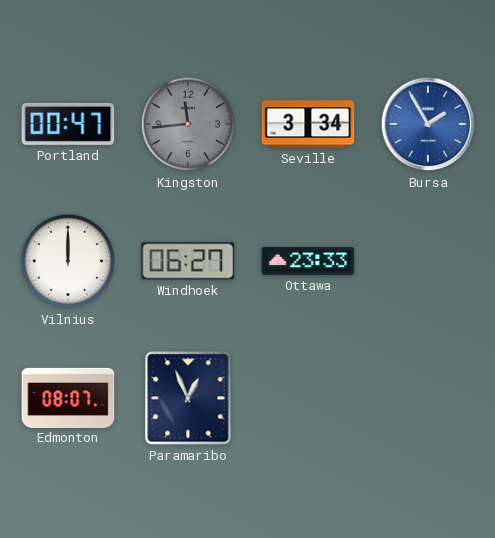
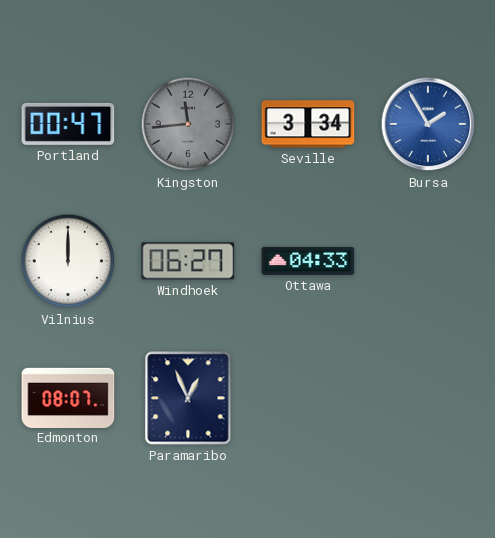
Ottawa: 23:33 -> 04:33
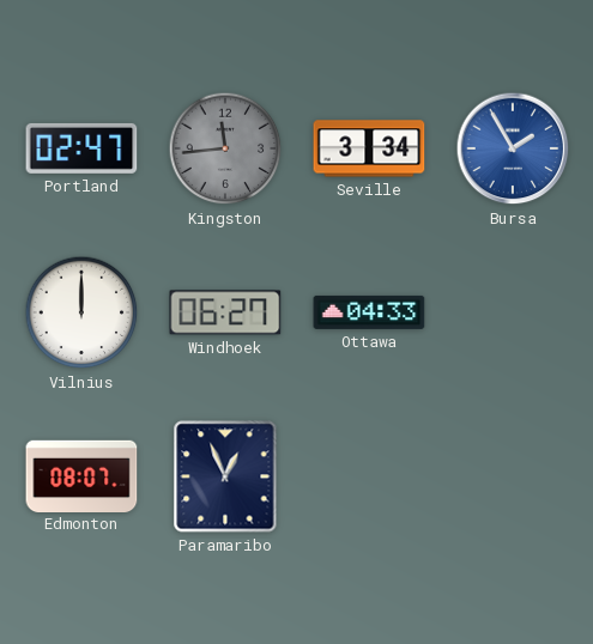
Portland: 00:47 -> 02:47
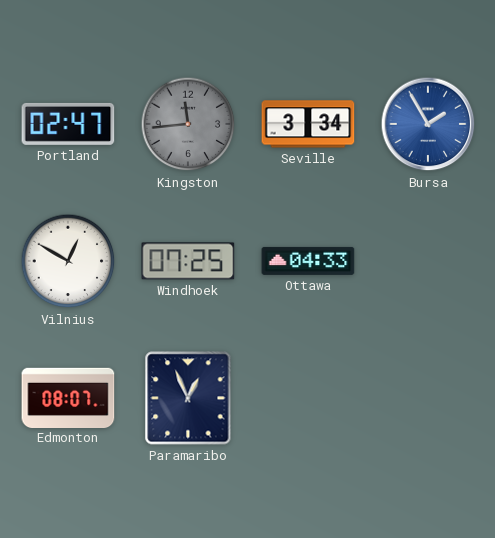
Vilnius: 12:00 -> 12:50
Windhoek: 06:27 -> 07:25
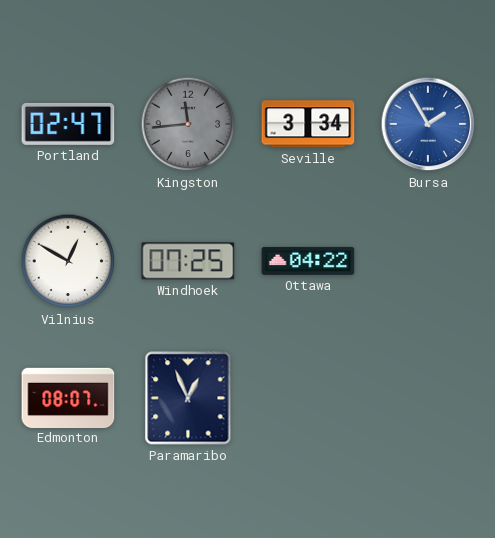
Ottawa: 04:33 -> 04:22
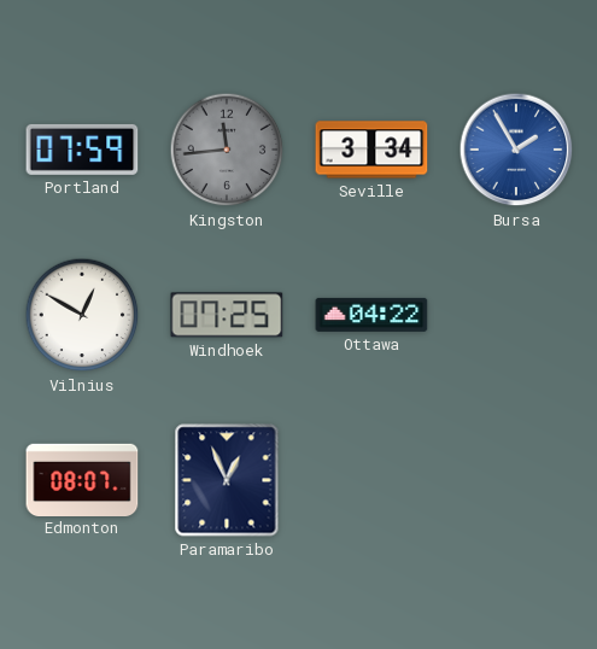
Portland: 02:47 -> 07:59
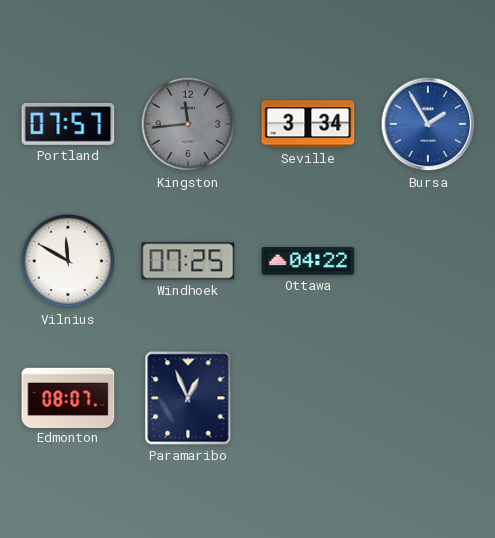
Portland: 07:59 -> 07:57
Vilnius: 12:50 -> 11:50
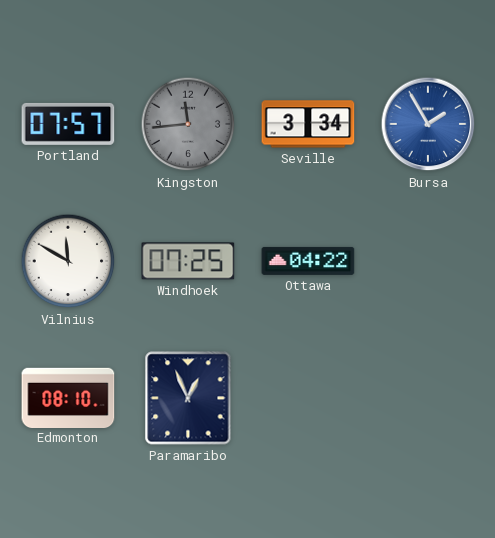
Edmonton: 08:07 -> 08:10
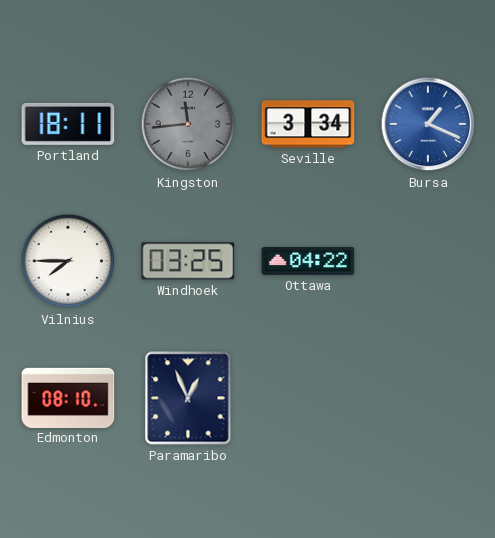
Portland: 07:57 -> 18:11
Bursa: 1:55 -> 1:19
Vilnius: 11:50 -> 7:45
Windhoek: 07:25 -> 03:25
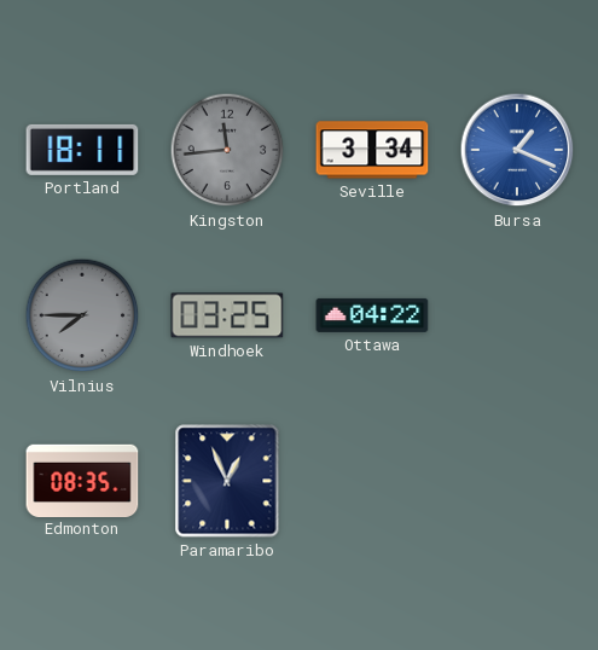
Vilnius dial: white -> grey
Edmonton: 08:10 -> 08:35
